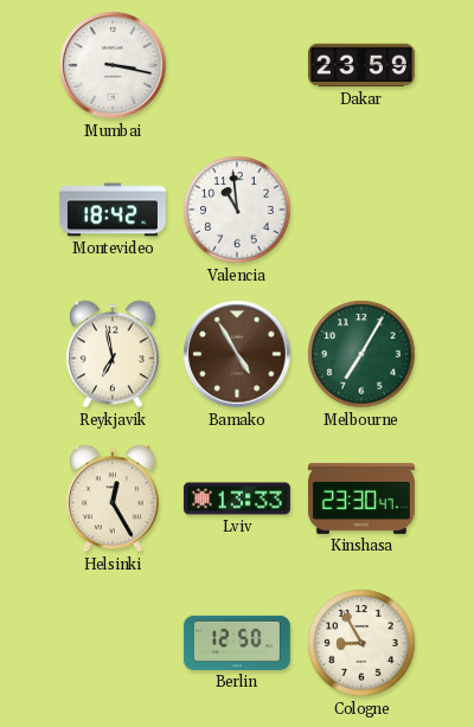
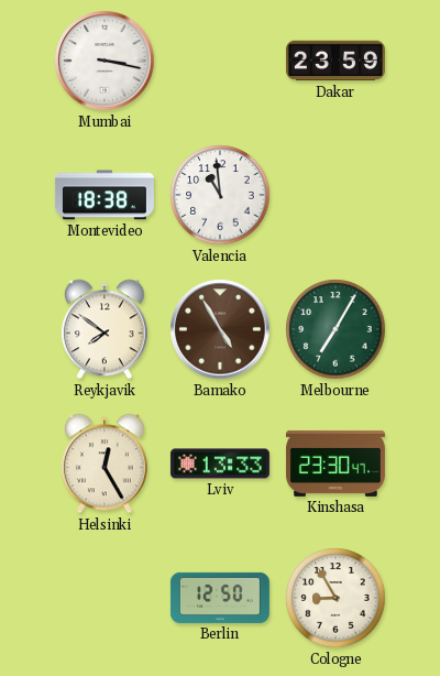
Montevideo: 18:42 -> 18:38
Reykjavik: 6:58 -> 7:51
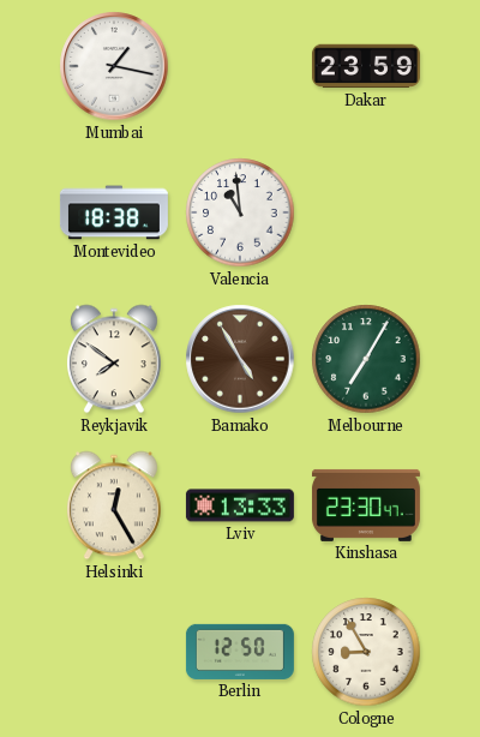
Mumbai: 3:17 -> 1:17
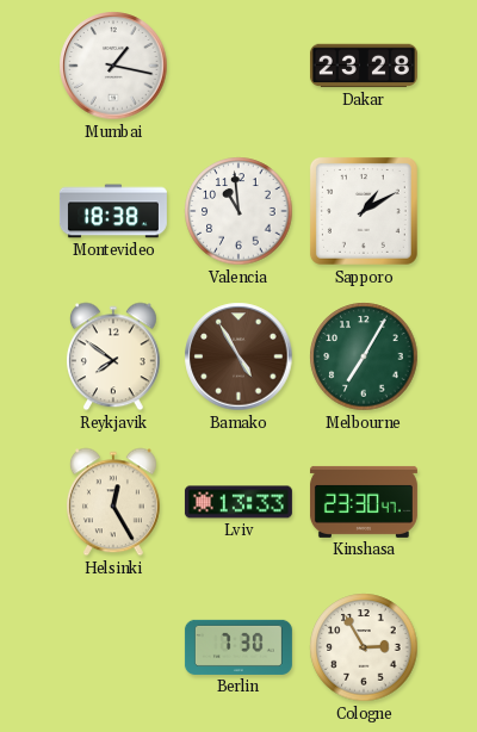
Dakar: 23:59 -> 23:28
Sapporo: none -> 1:10
Berlin: 12:50 -> 7:30
Cologne: 8:55 -> 2:55
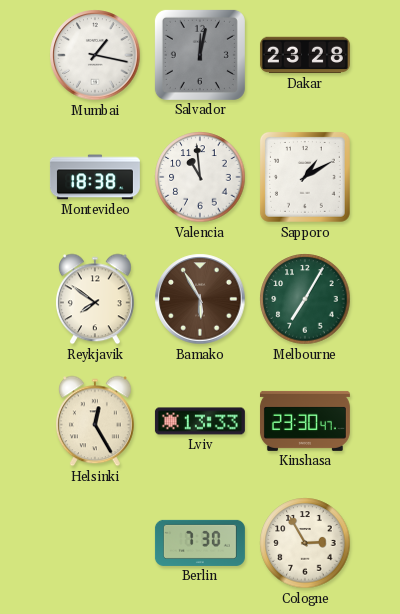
Salvador: none -> 12:02
Bamako: 4:55 -> 5:55
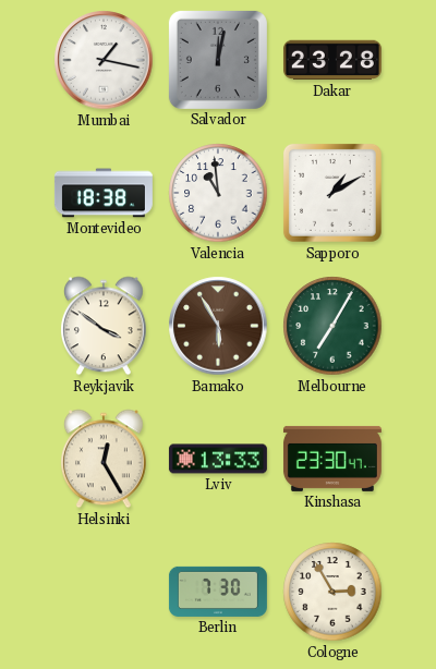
Reykjavik: 7:51 -> 3:51
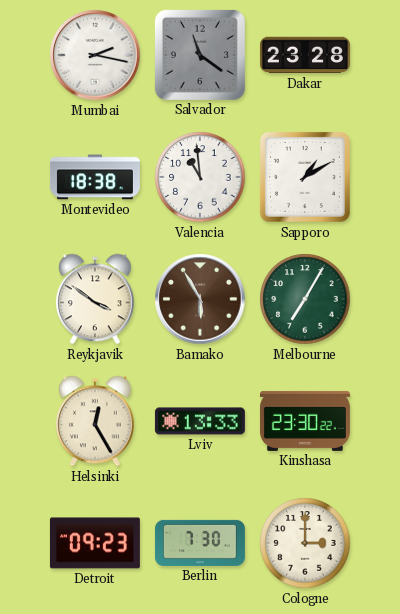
Mumbai: 1:17 -> 2:17
Salvador: 12:02 -> 11:21
Kinshasa: 23:30:47 -> 23:30:22
Detroit: none -> 09:23
Cologne: 2:55 -> 3:00
